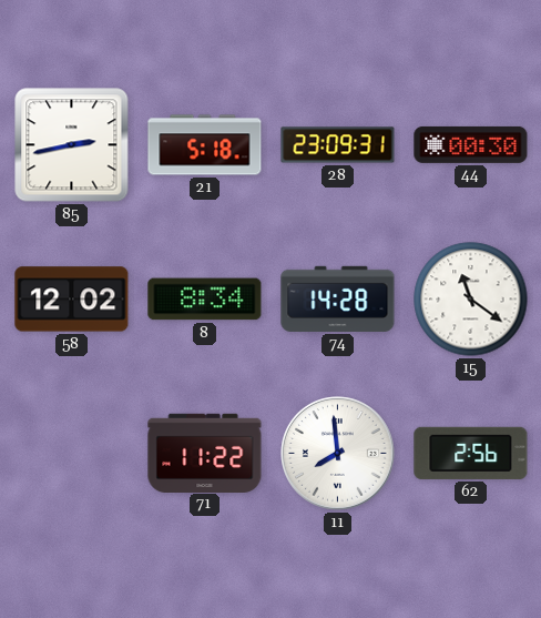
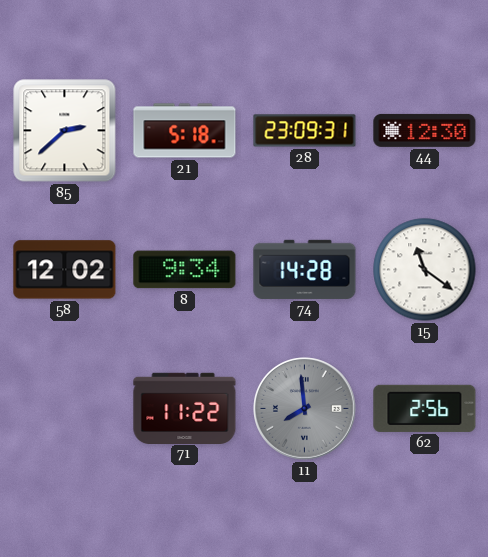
85: 2:43 -> 2:38
44: 00:30 -> 12:30
8: 8:34 -> 9:34
11 dial: white -> grey
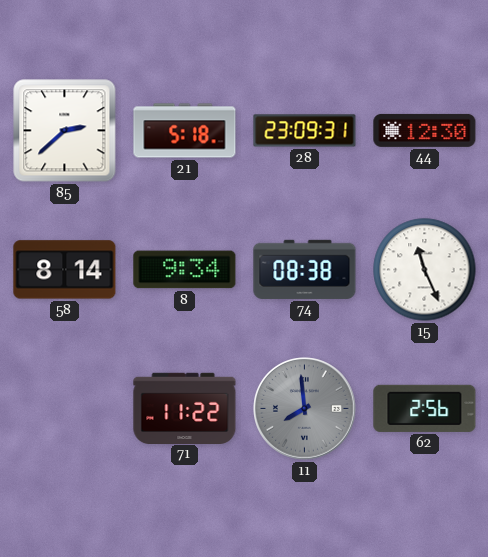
58: 12:02 -> 8:14
74: 14:28 -> 08:38
15: 11:21 -> 11:26
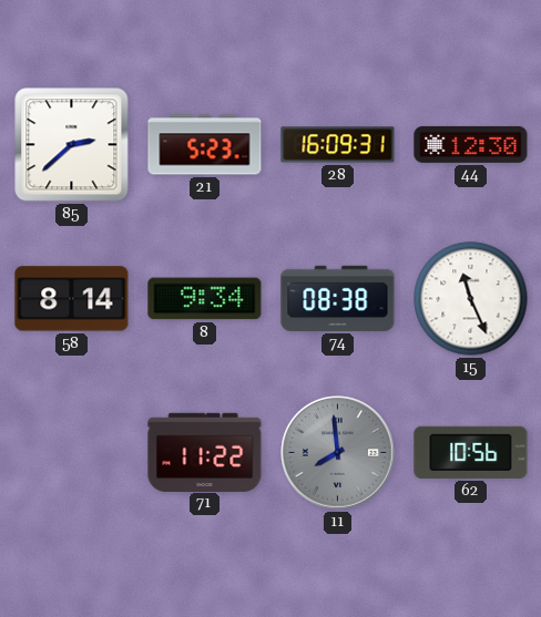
21: 5:18 -> 5:23
28: 23:09 -> 16:09
62: 2:56 -> 10:56
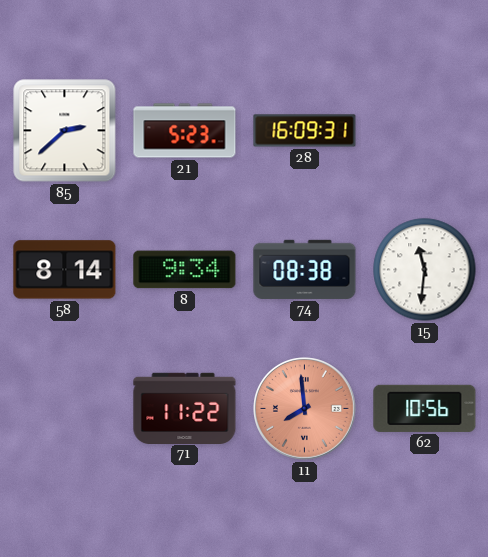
44: 12:30 -> none
15: 11:26 -> 11:31
11 dial: grey -> salmon
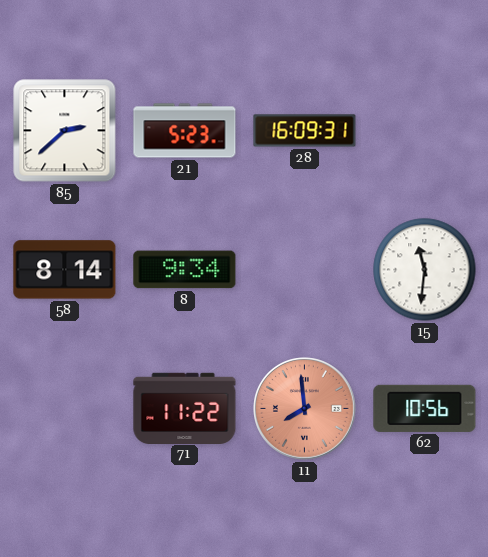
74: 08:38 -> none
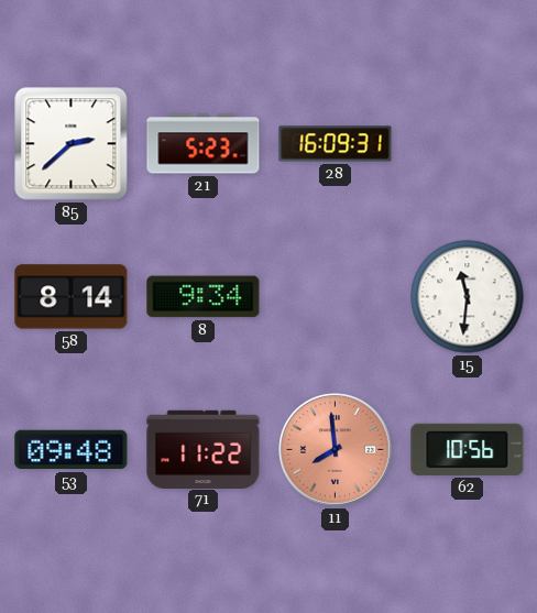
53: none -> 09:48
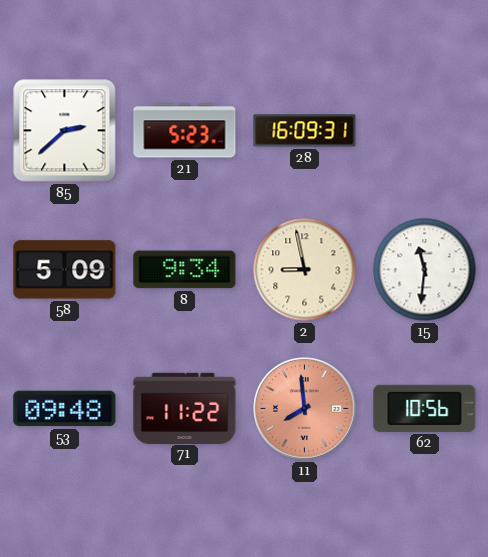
58: 8:14 -> 5:09
2: none -> 8:58
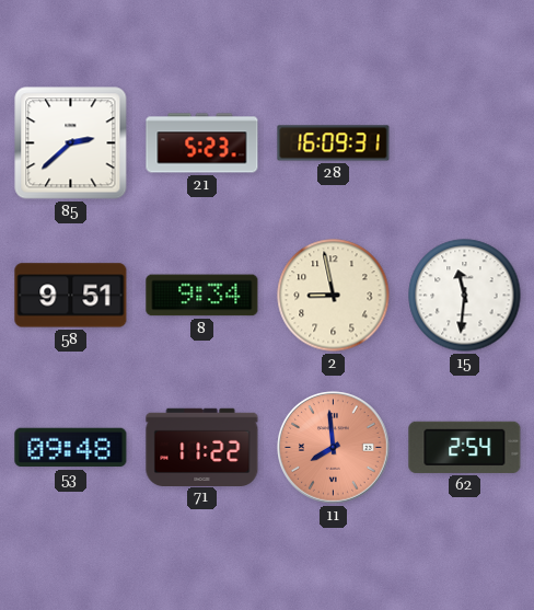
58: 5:09 -> 9:51
62: 10:56 -> 2:54
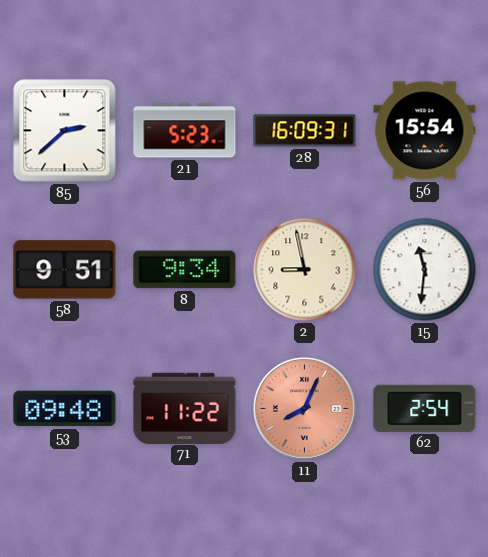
56: none -> 15:54
11: 7:59 -> 8:04
